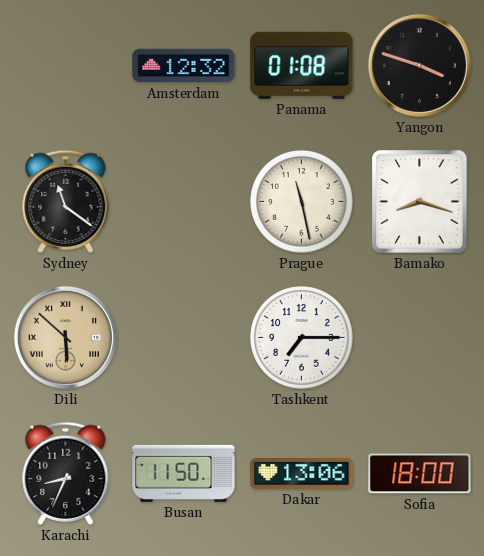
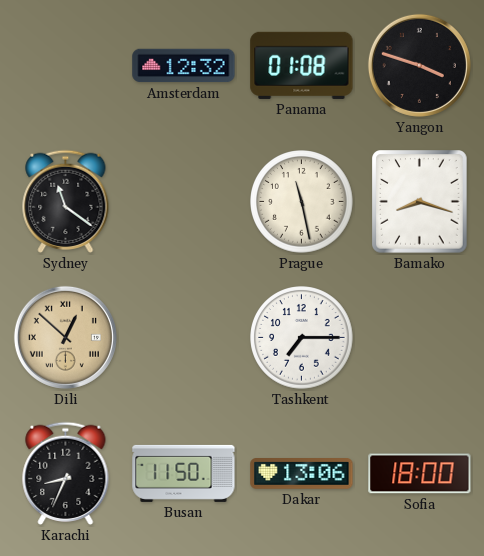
Dili: 5:52 -> 12:52
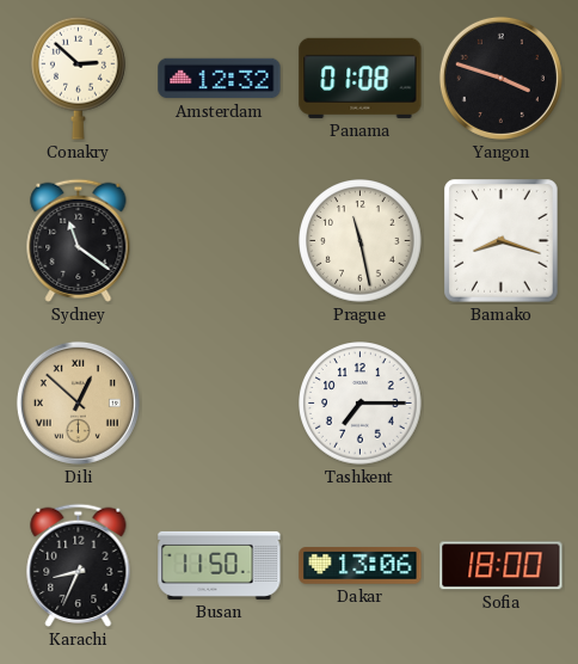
Conakry: none -> 2:52
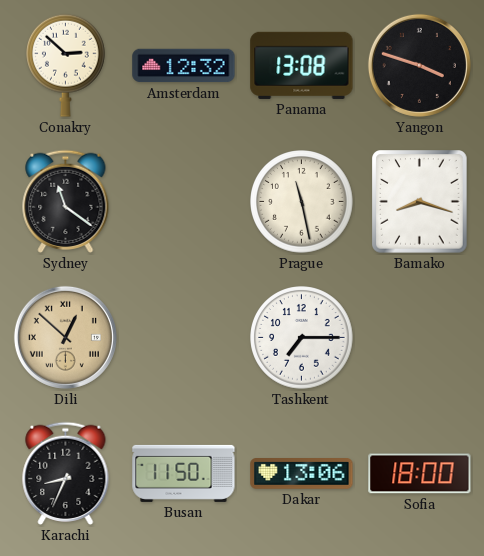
Panama: 01:08 -> 13:08
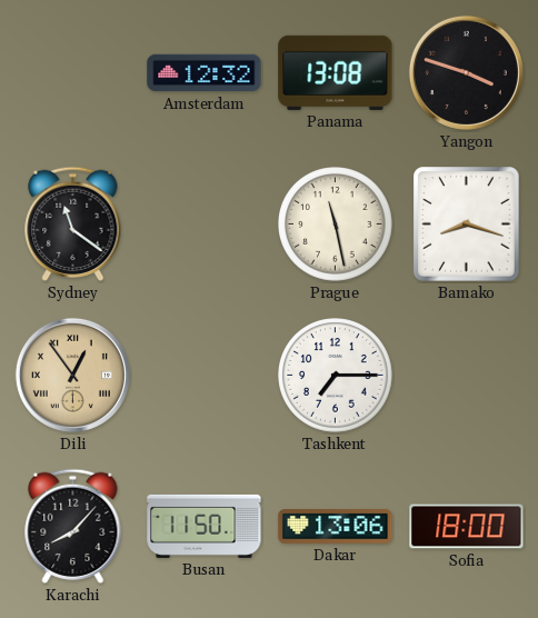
Conakry: 2:52 -> none
Dili: 12:52 -> 12:54
Karachi: 8:34 -> 8:07
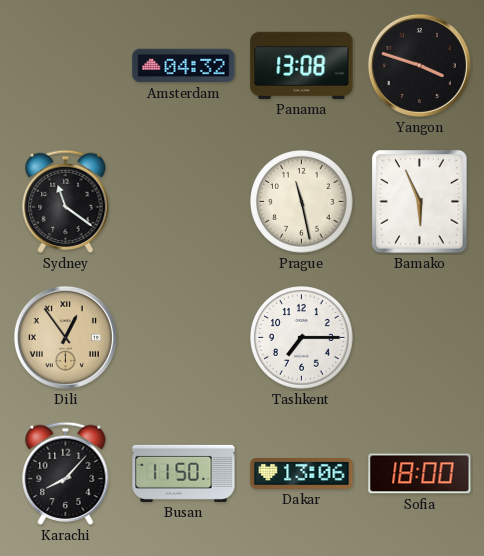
Amsterdam: 12:32 -> 04:32
Bamako: 8:18 -> 5:56
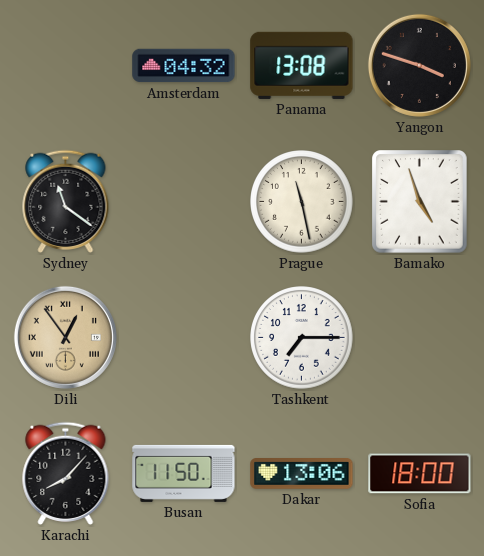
Bamako: 5:56 -> 4:57
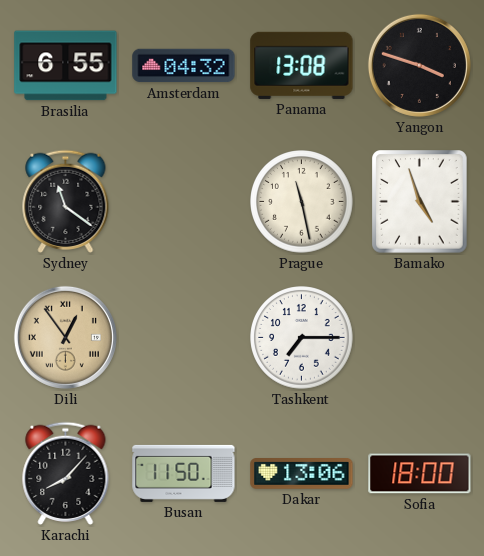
Brasilia: none -> 6:55
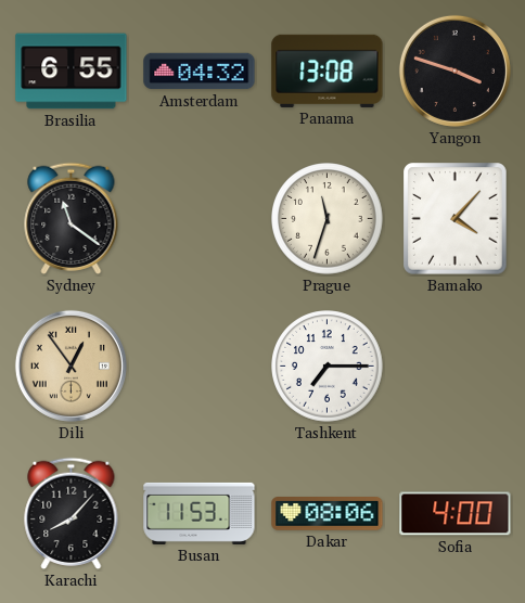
Prague: 11:28 -> 11:33
Bamako: 4:57 -> 4:07
Busan: 11:50 -> 11:53
Dakar: 13:06 -> 08:06
Sofia: 18:00 -> 4:00
